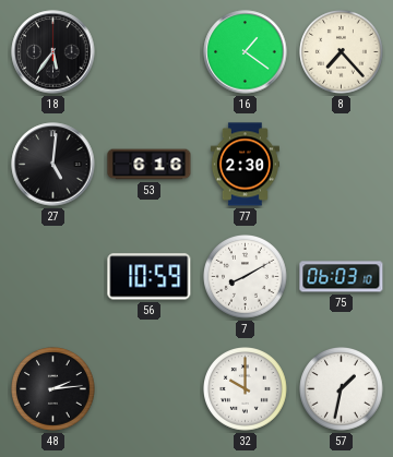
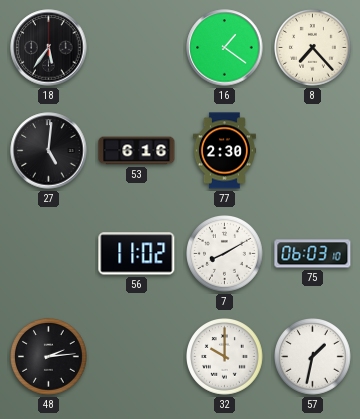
56: 10:59 -> 11:02
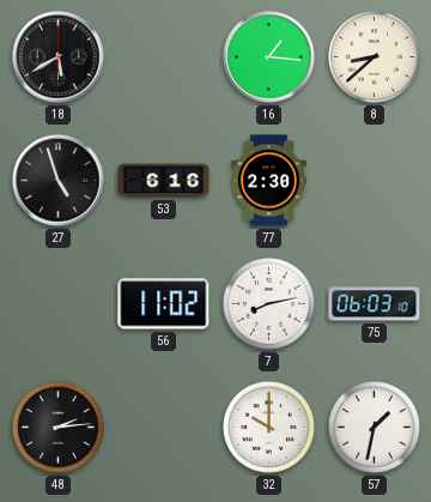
18: 5:36 -> 5:40
16: 1:21 -> 1:16
8: 7:23 -> 8:38
27: 5:01 -> 4:57
7: 8:10 -> 8:13
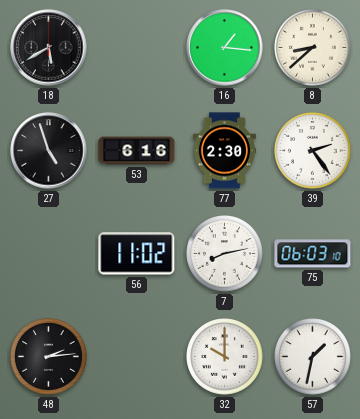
39: none -> 2:24
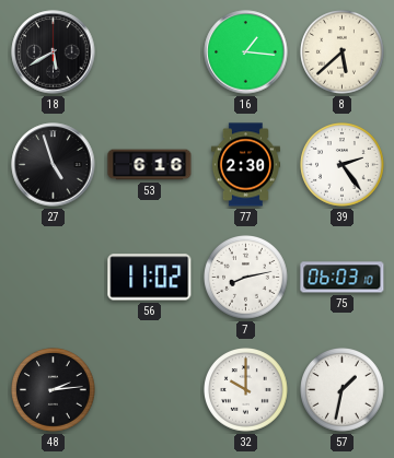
8: 8:38 -> 5:38
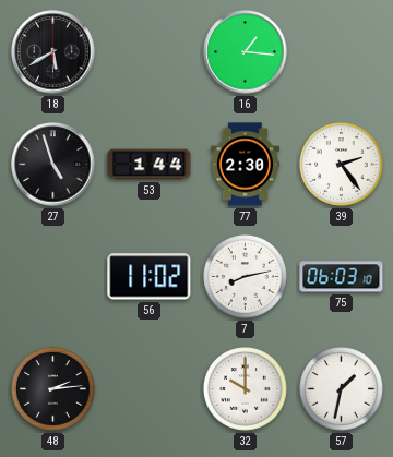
8: 5:38 -> none
53: 6:16 -> 1:44
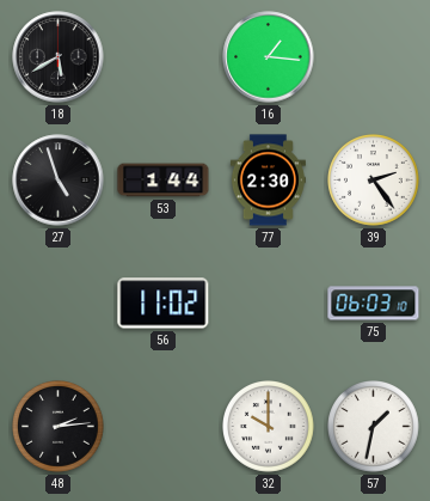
7: 8:13 -> none
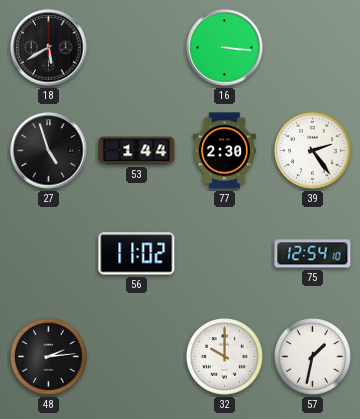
16: 1:16 -> 3:16
75: 06:03 -> 12:54
